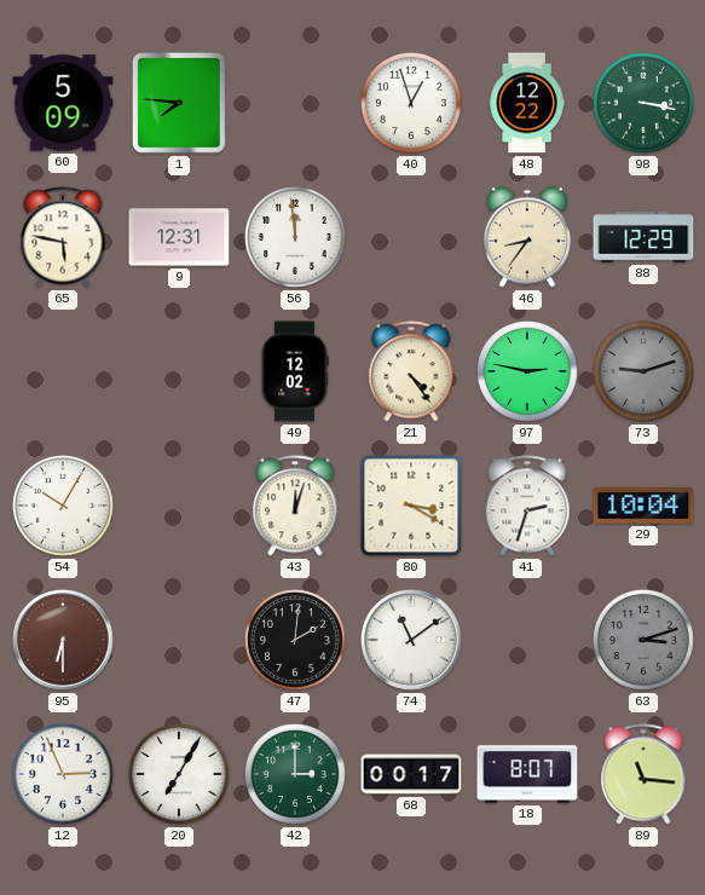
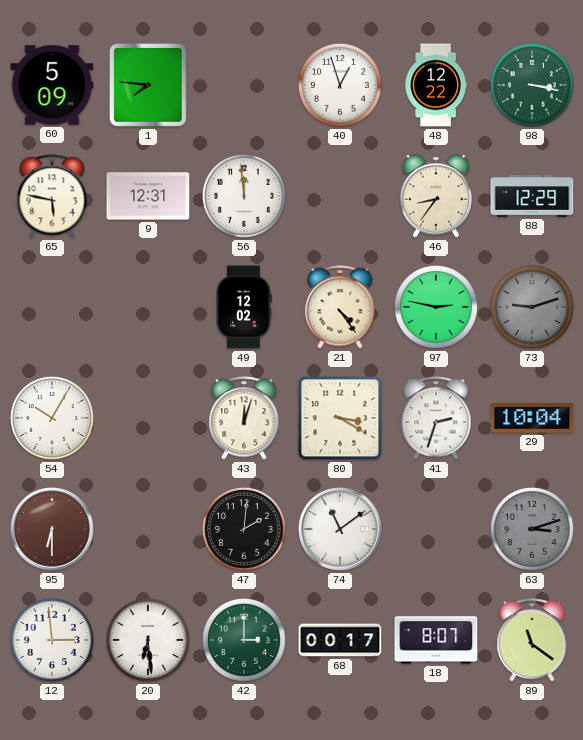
12: 2:56 -> 2:59
20: 7:05 -> 6:29
89: 11:16 -> 11:21
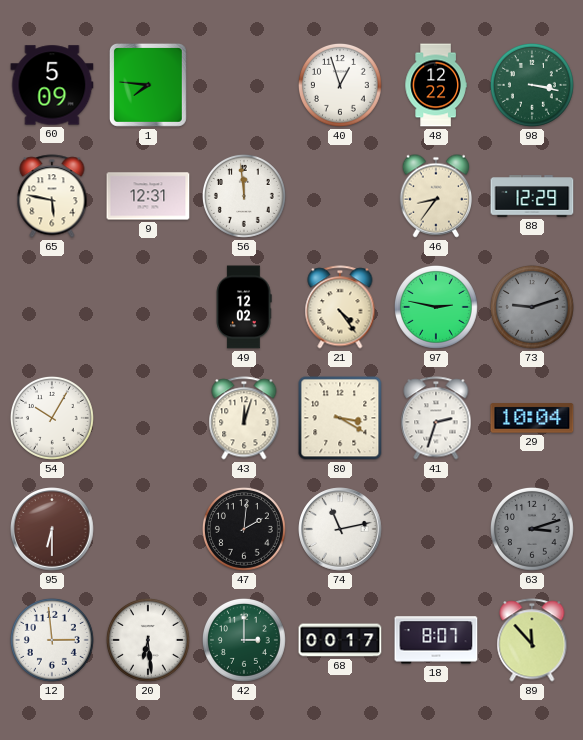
74: 11:09 -> 11:13
89: 11:21 -> 11:53
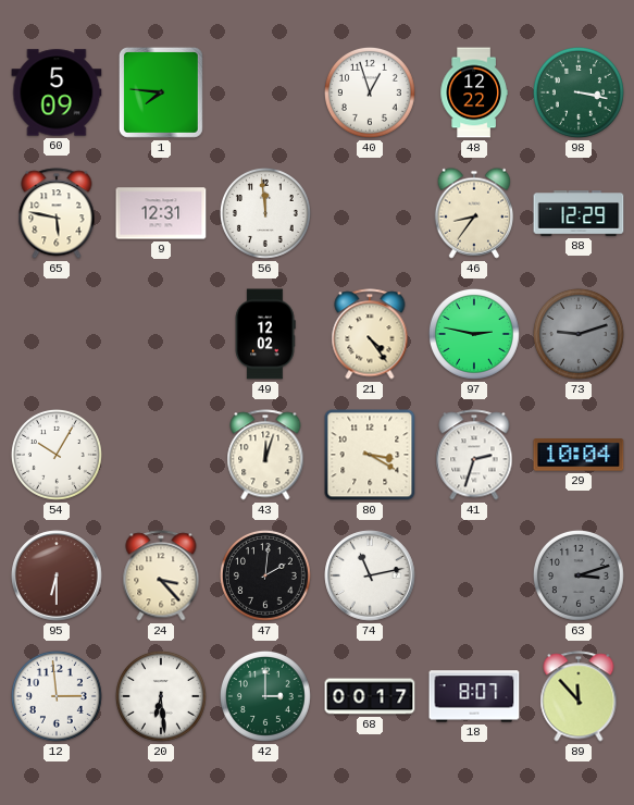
24: none -> 3:23
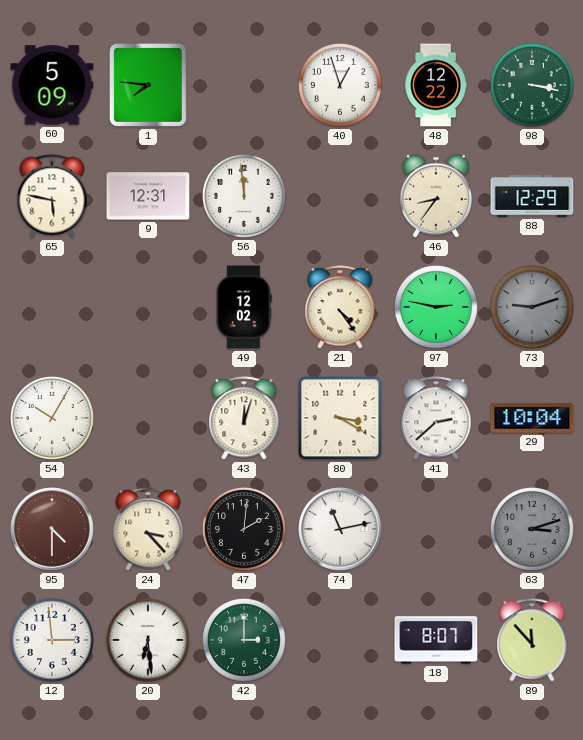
41: 2:33 -> 2:38
95: 6:30 -> 4:30
68: 00:17 -> none
